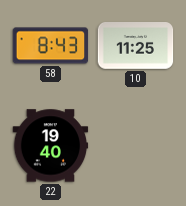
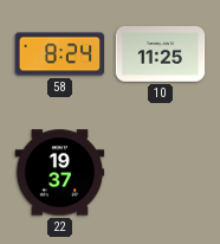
58: 8:43 -> 8:24
22: 19:40 -> 19:37
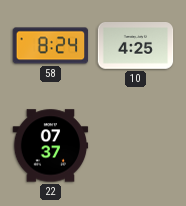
10: 11:25 -> 4:25
22: 19:37 -> 07:37
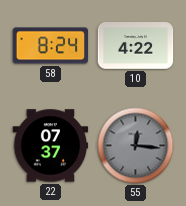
10: 4:25 -> 4:22
55: none -> 12:16
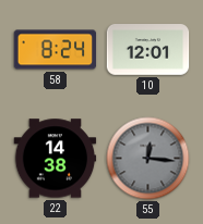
10: 4:22 -> 12:01
22: 07:37 -> 14:38
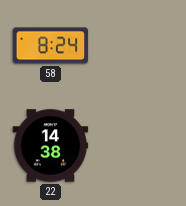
10: 12:01 -> none
55: 12:16 -> none
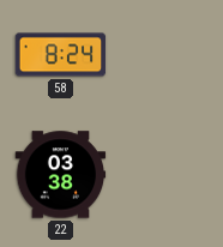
22: 14:38 -> 03:38
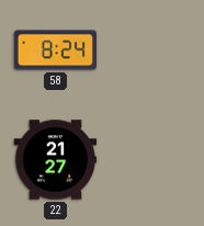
22: 03:38 -> 21:27
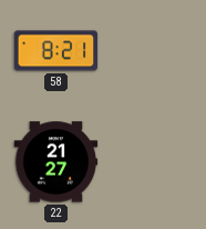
58: 8:24 -> 8:21
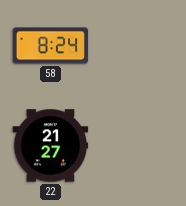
58: 8:21 -> 8:24
